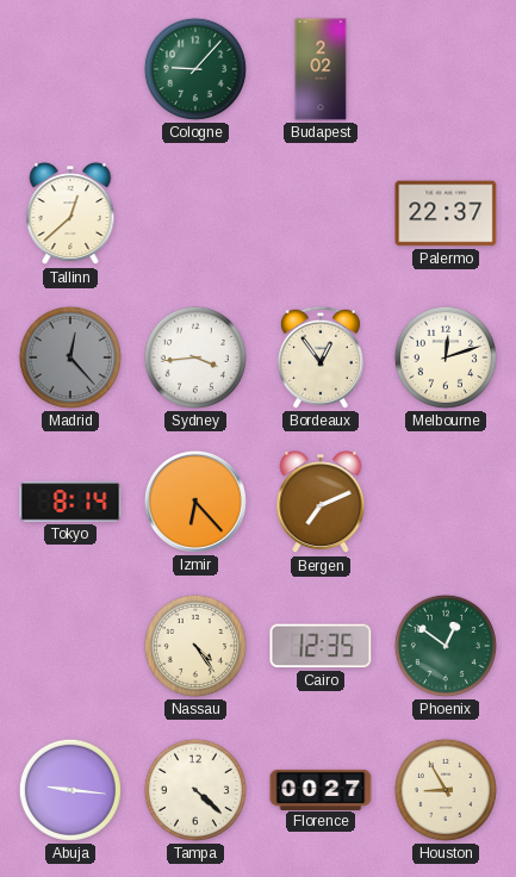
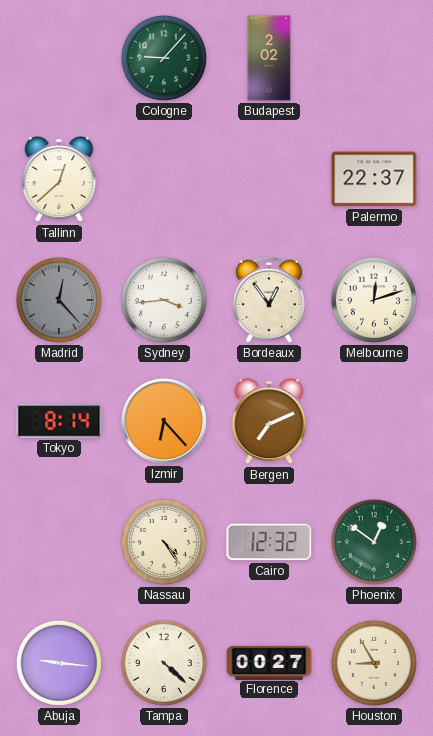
Cairo: 12:35 -> 12:32
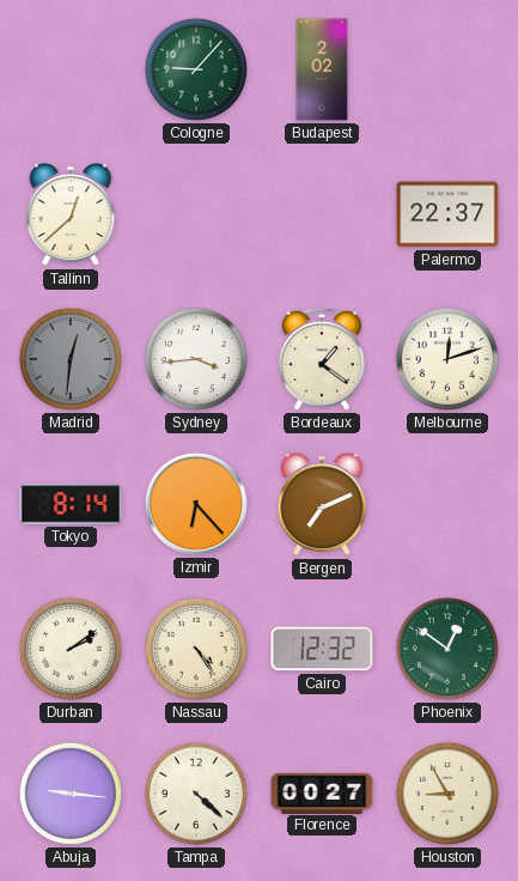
Madrid: 12:23 -> 12:31
Bordeaux: 12:54 -> 1:21
Durban: none -> 2:09
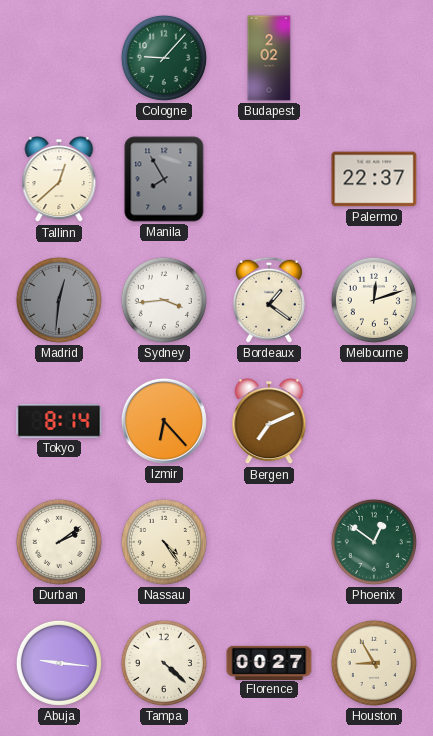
Manila: none -> 7:55
Cairo: 12:32 -> none
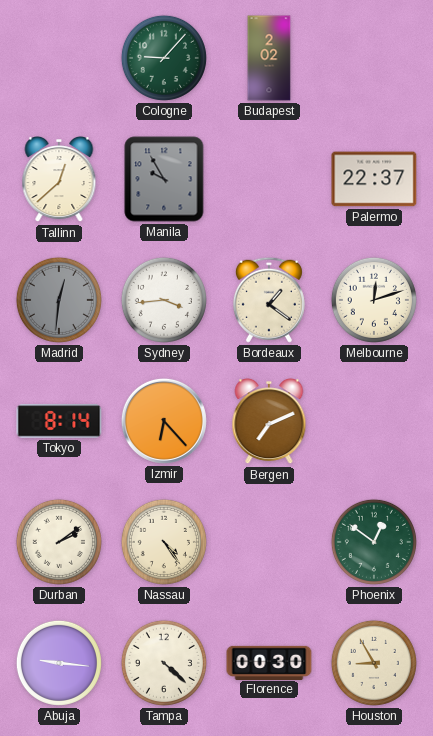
Manila: 7:55 -> 9:55
Florence: 00:27 -> 00:30
